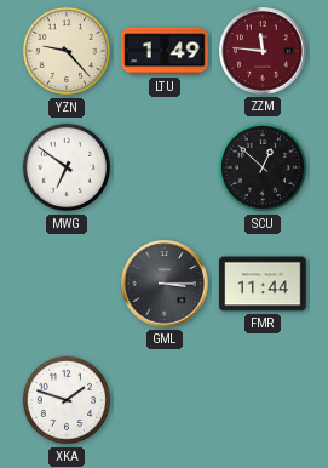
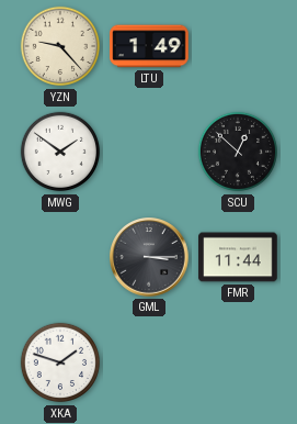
ZZM: 11:46 -> none
MWG: 6:51 -> 1:51
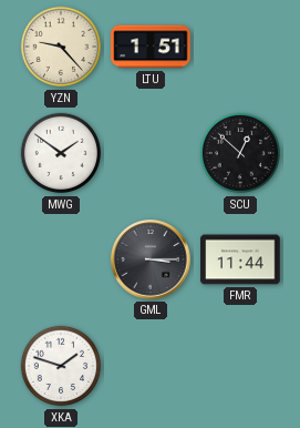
LTU: 1:49 -> 1:51
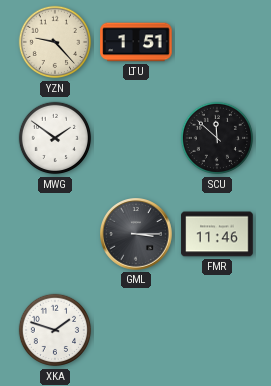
SCU: 12:52 -> 11:52
FMR: 11:44 -> 11:46
